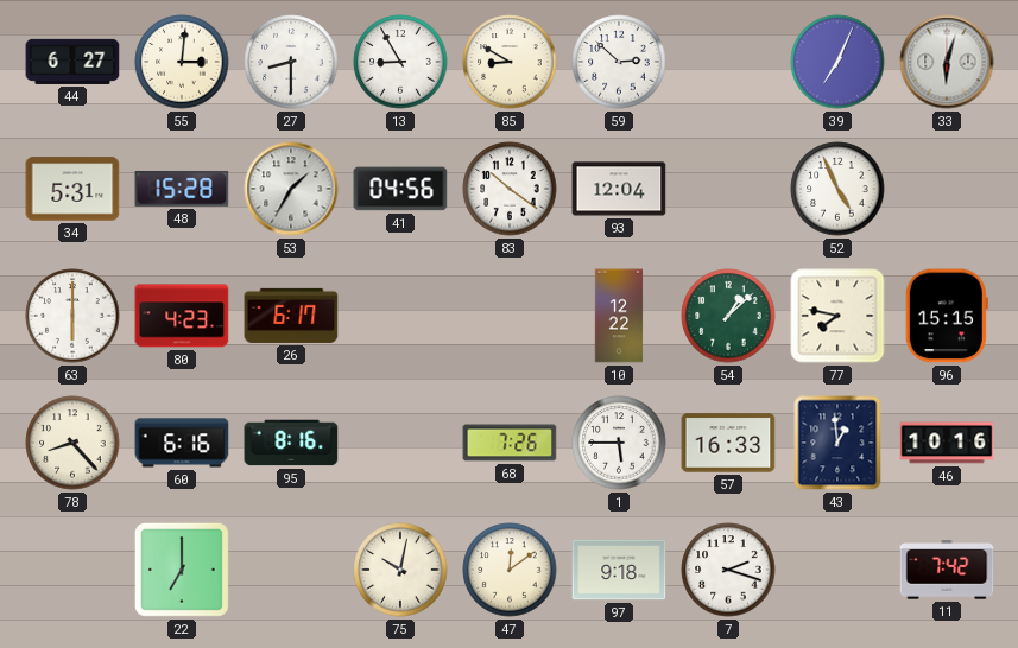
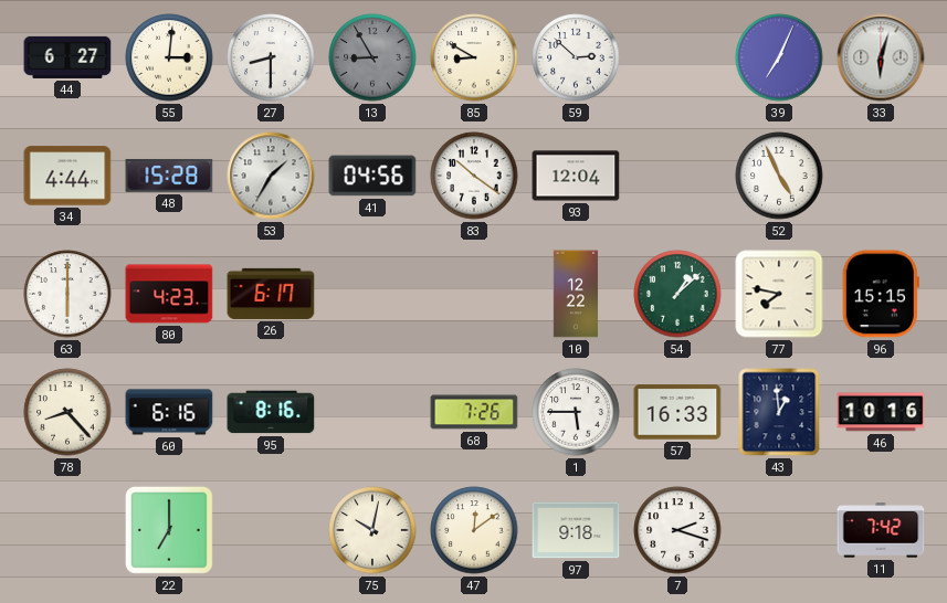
13 dial: white -> grey
34: 5:31 -> 4:44
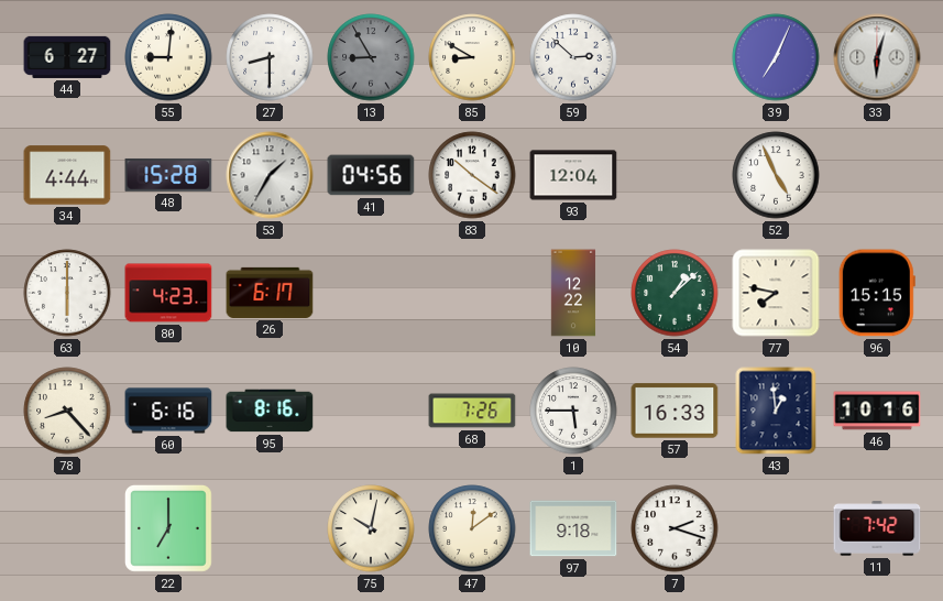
55: 3:01 -> 9:01
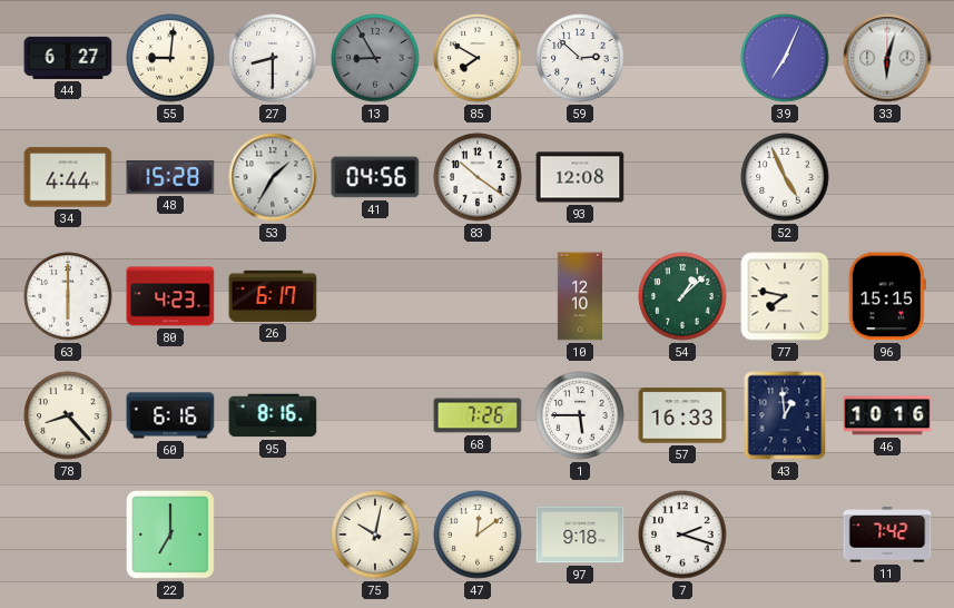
85: 8:50 -> 7:50
93: 12:04 -> 12:08
10: 12:22 -> 12:10
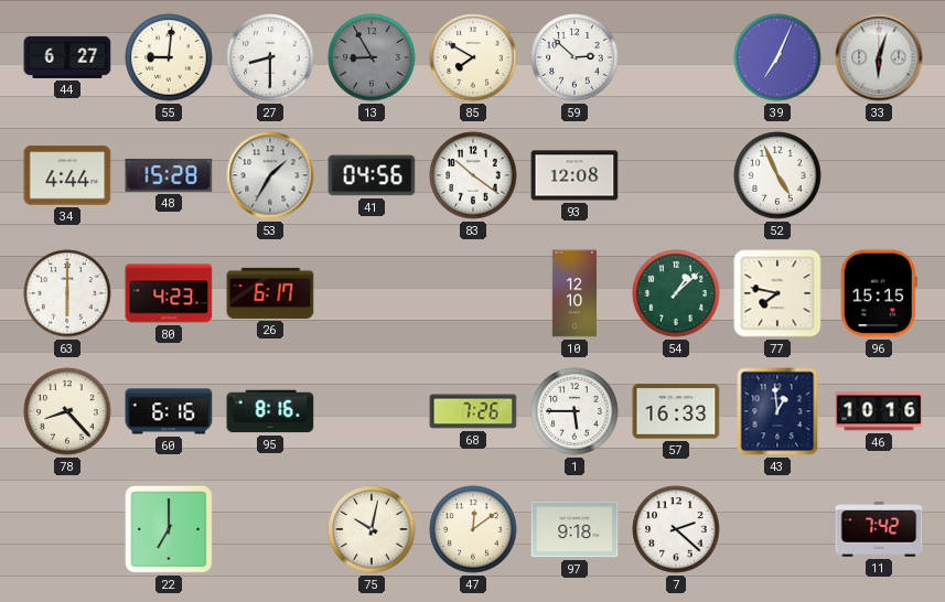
7: 2:18 -> 2:22
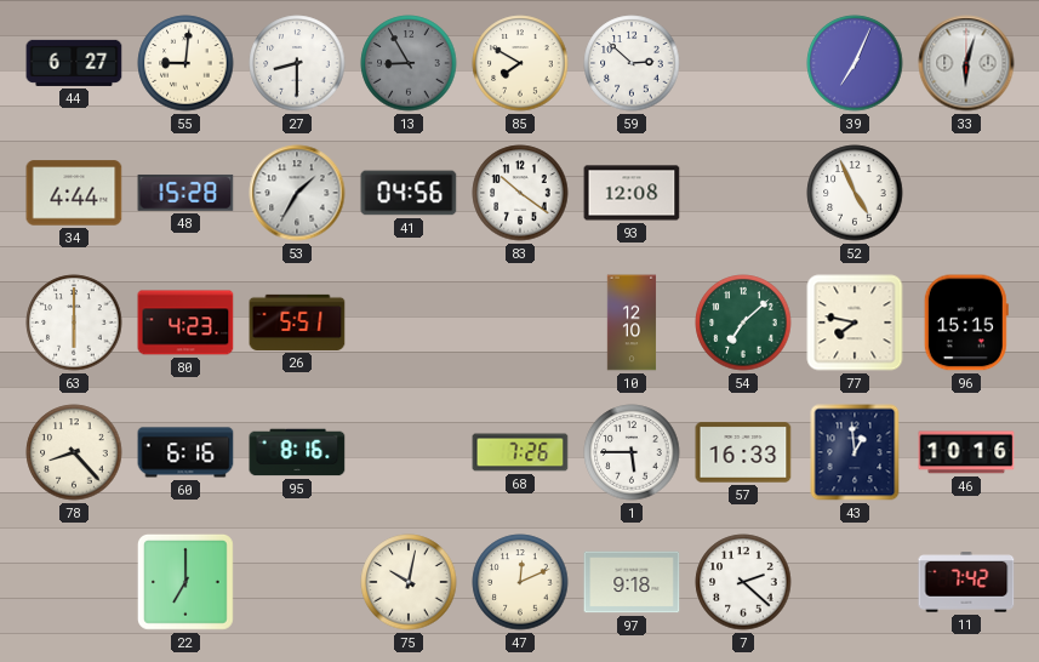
26: 6:17 -> 5:51
54: 1:08 -> 7:08
47: 12:09 -> 12:11
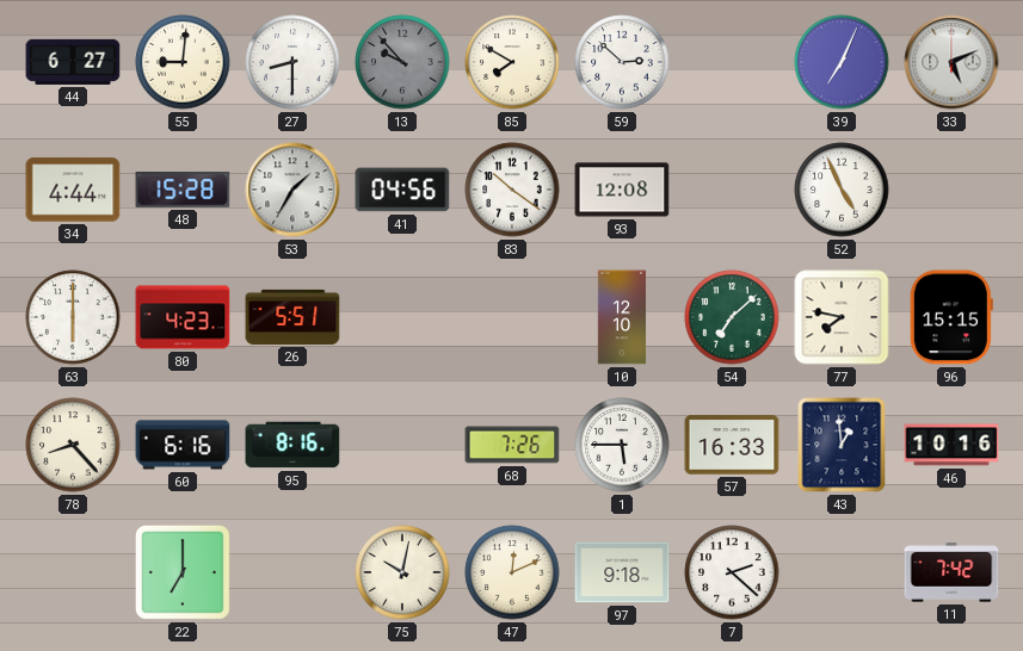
13: 8:55 -> 9:53
33: 6:03 -> 5:11
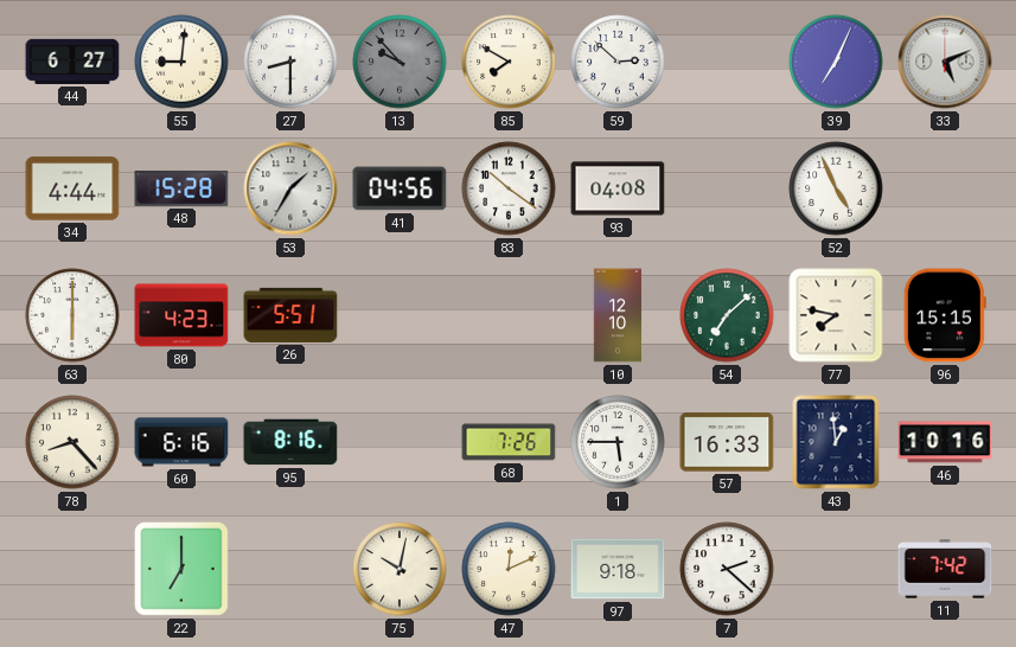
93: 12:08 -> 04:08
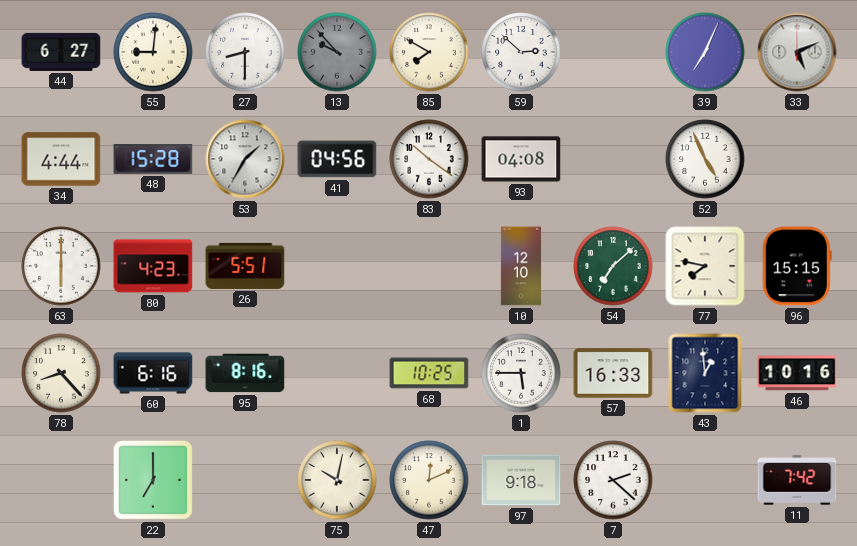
68: 7:26 -> 10:25
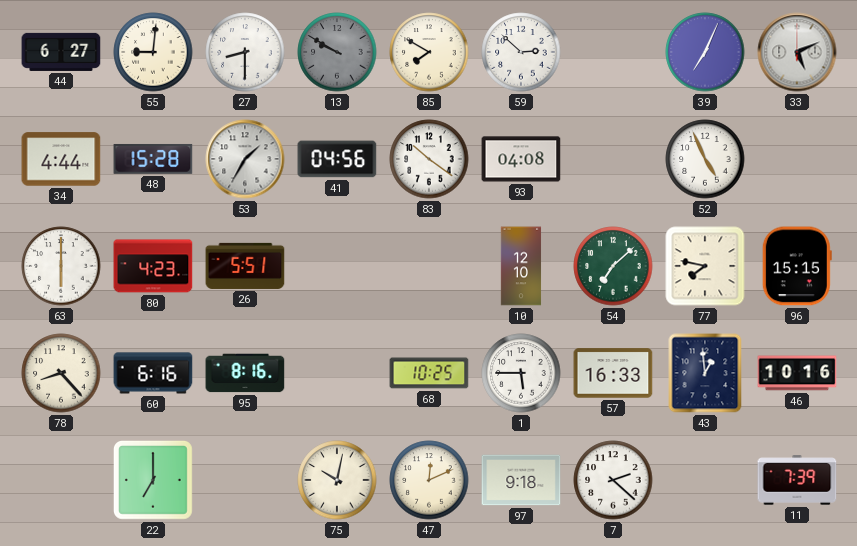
13: 9:53 -> 9:50
11: 7:42 -> 7:39
